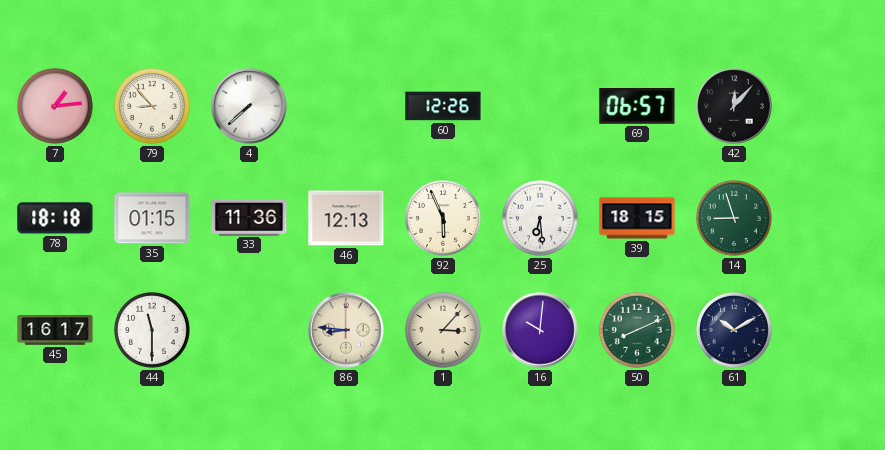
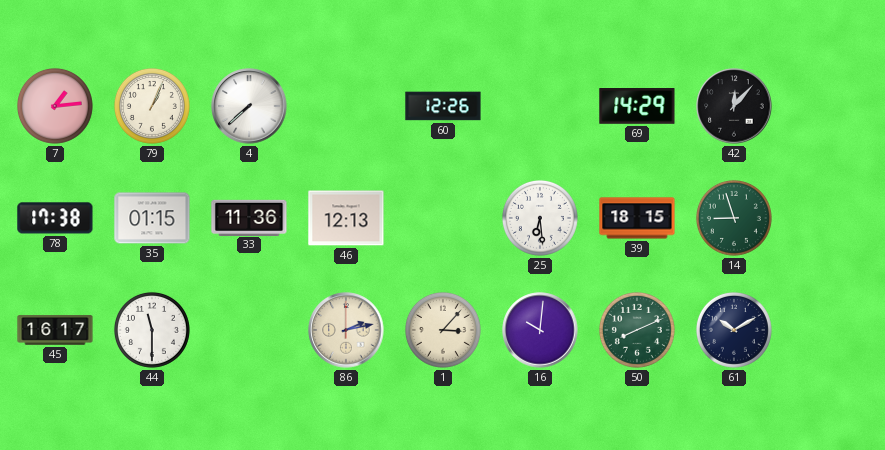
79: 8:53 -> 1:04
69: 06:57 -> 14:29
78: 18:18 -> 17:38
92: 5:56 -> none
86: 8:46 -> 2:13
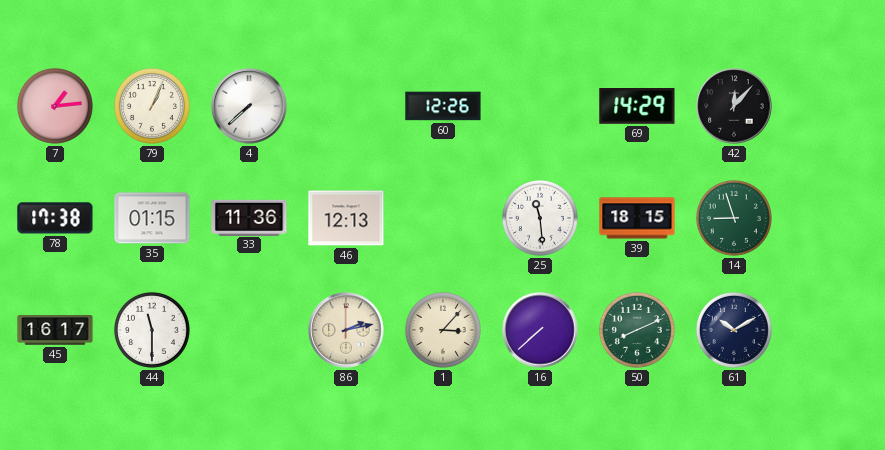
25: 6:29 -> 11:29
16: 10:01 -> 7:38
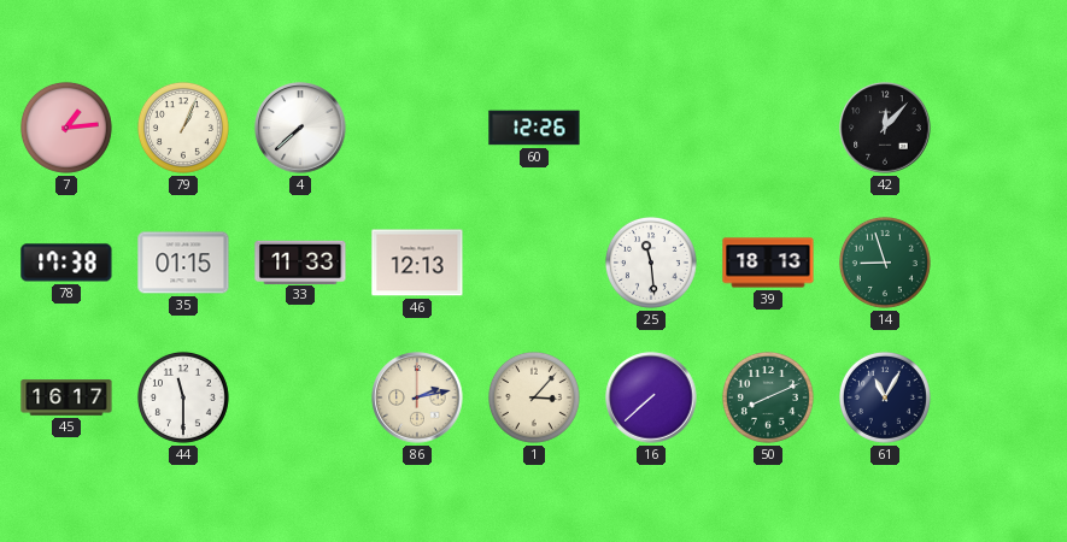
69: 14:29 -> none
33: 11:36 -> 11:33
39: 18:15 -> 18:13
61: 10:10 -> 11:05
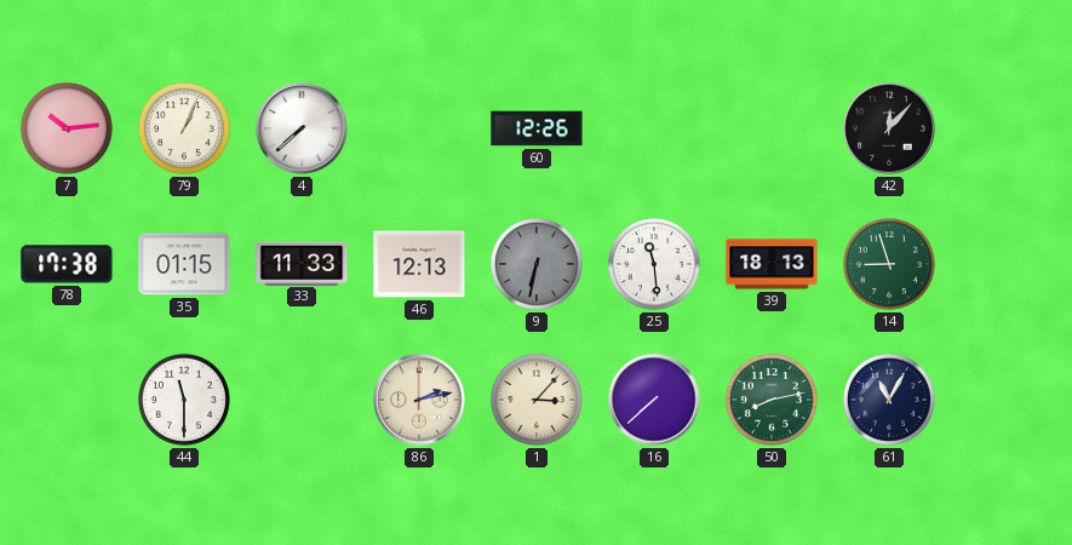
7: 1:14 -> 10:14
9: none -> 6:32
45: 16:17 -> none
50: 8:11 -> 8:13
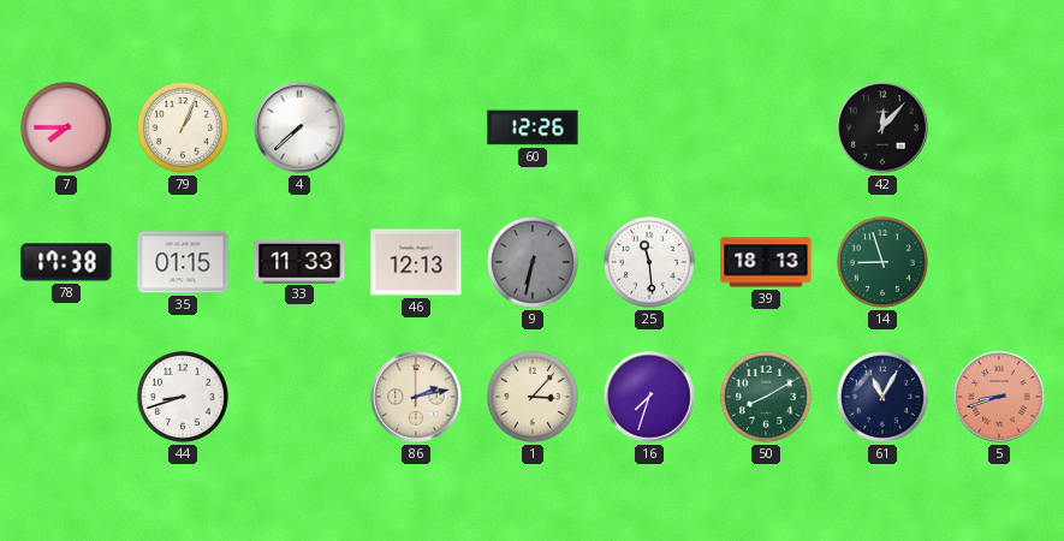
7: 10:14 -> 7:45
44: 11:30 -> 8:42
16: 7:38 -> 7:33
50: 8:13 -> 8:10
5: none -> 8:42
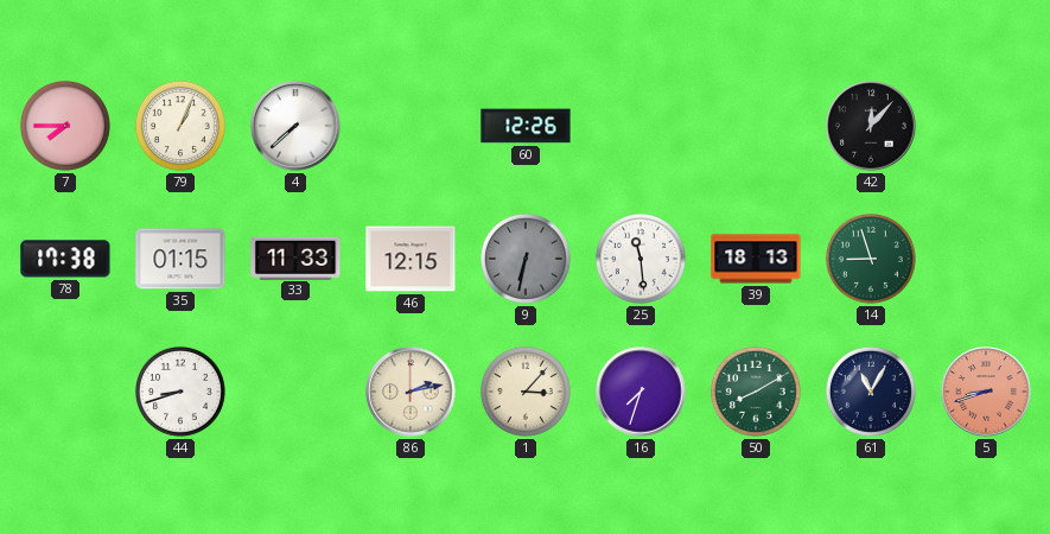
46: 12:13 -> 12:15
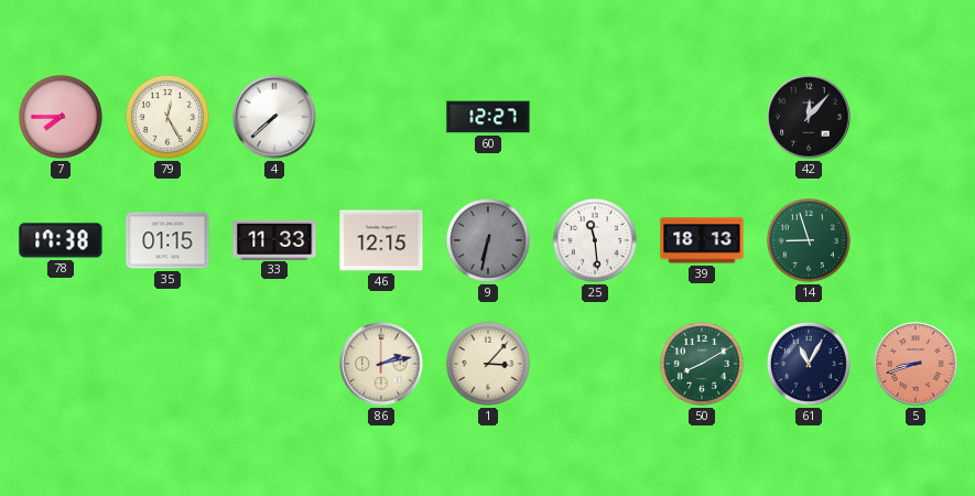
79: 1:04 -> 12:25
60: 12:26 -> 12:27
44: 8:42 -> none
16: 7:33 -> none
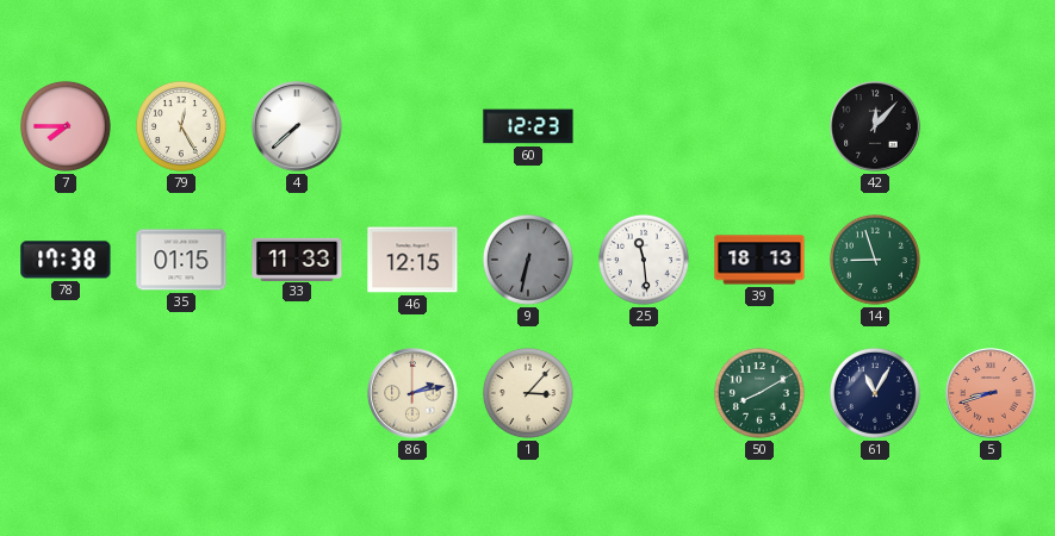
60: 12:27 -> 12:23
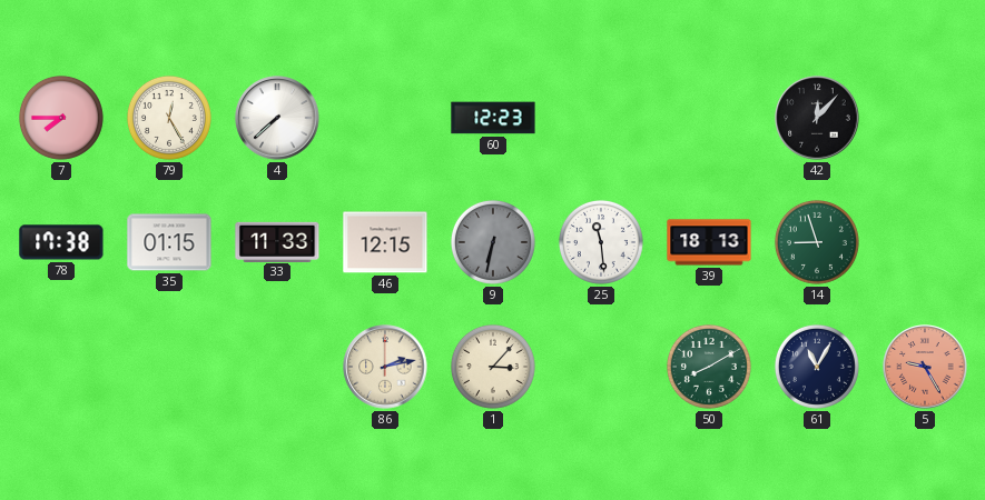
5: 8:42 -> 9:25
